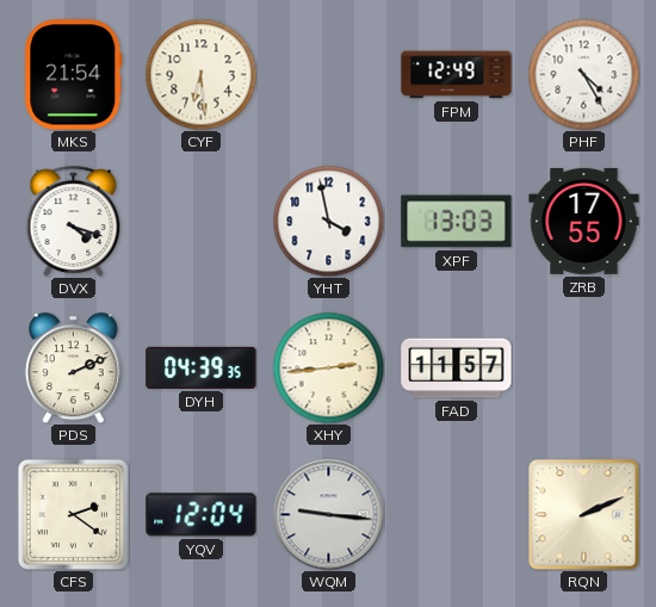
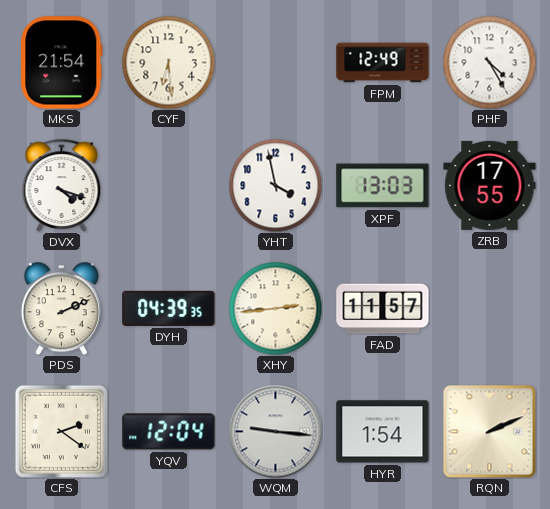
HYR: none -> 1:54
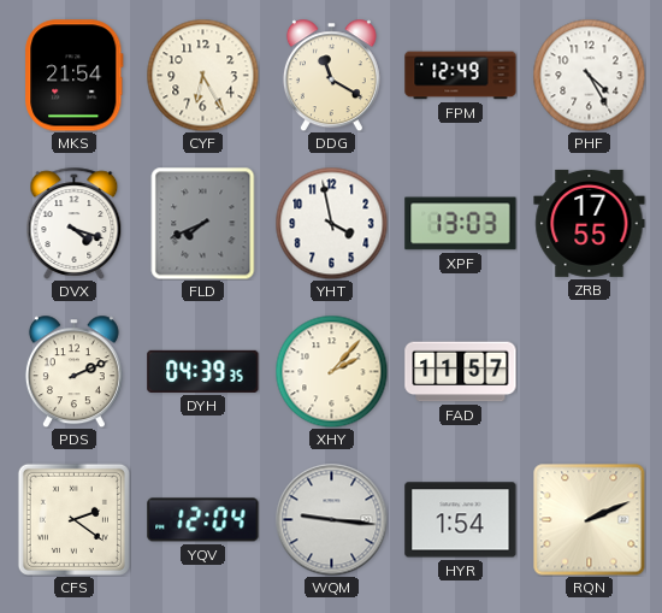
CYF: 6:29 -> 6:25
DDG: none -> 11:20
FLD: none -> 7:41
XHY: 2:44 -> 2:07
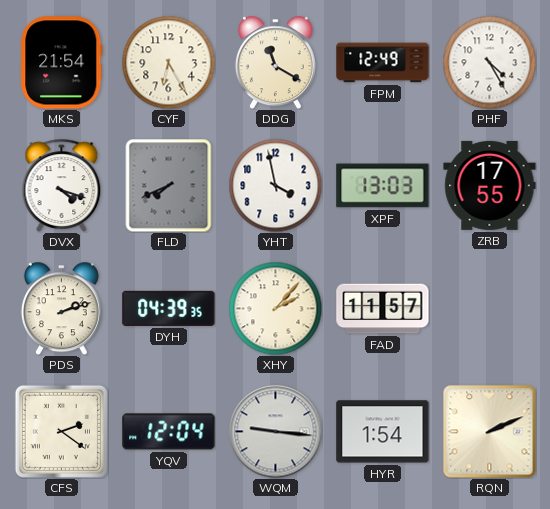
PDS: 2:11 -> 2:12
